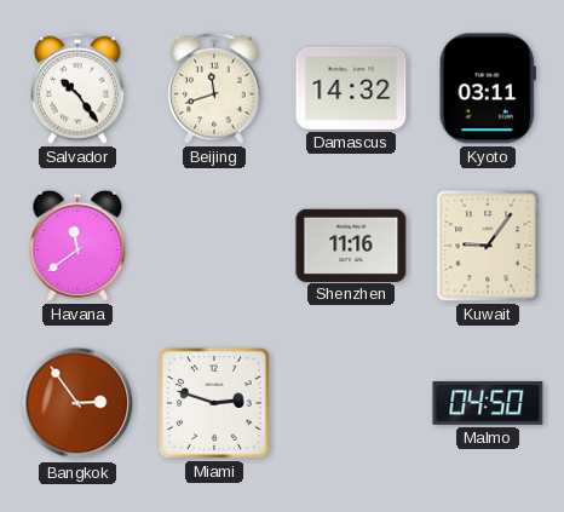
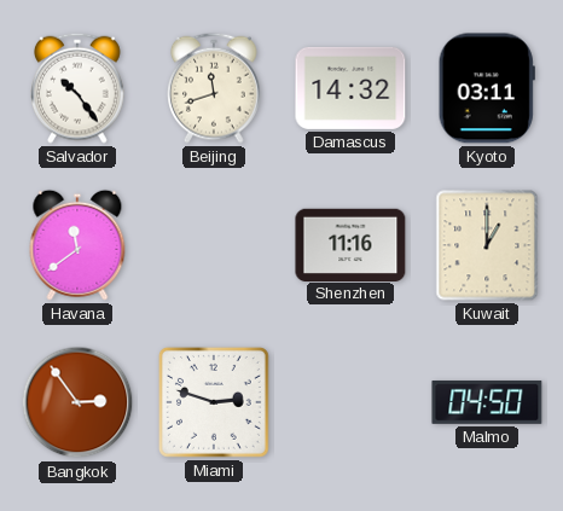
Kuwait: 9:06 -> 1:00
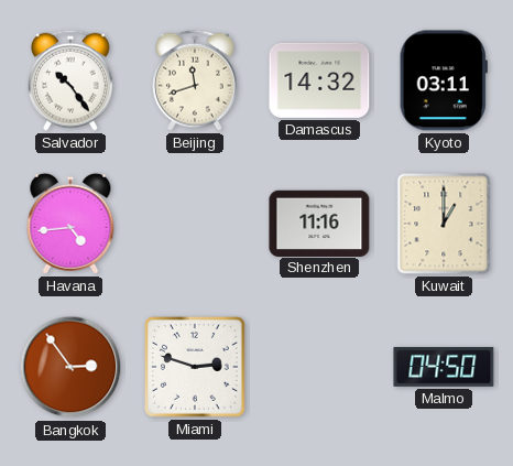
Havana: 11:39 -> 4:44
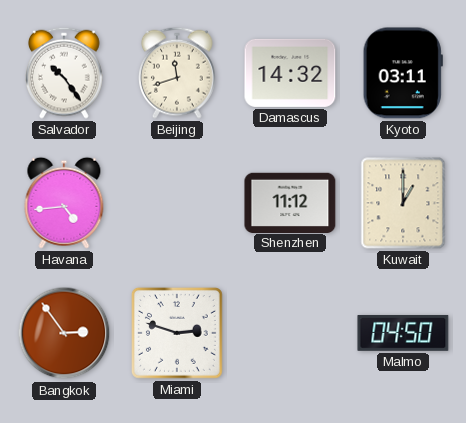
Shenzhen: 11:16 -> 11:12
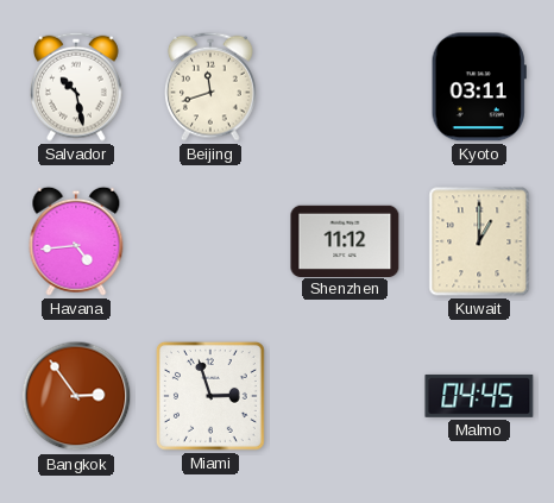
Salvador: 10:24 -> 10:28
Damascus: 14:32 -> none
Miami: 2:48 -> 2:57
Malmo: 04:50 -> 04:45
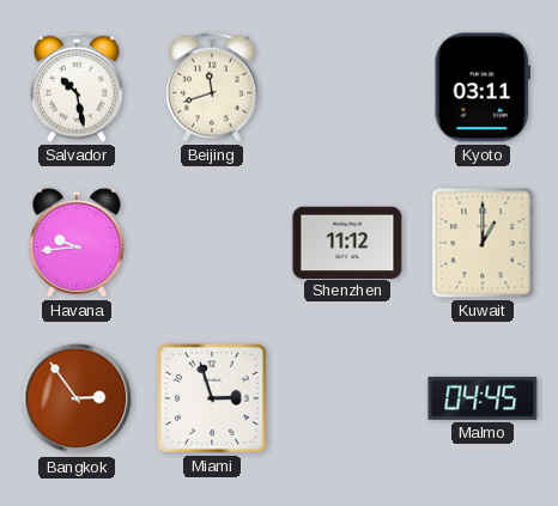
Havana: 4:44 -> 9:44
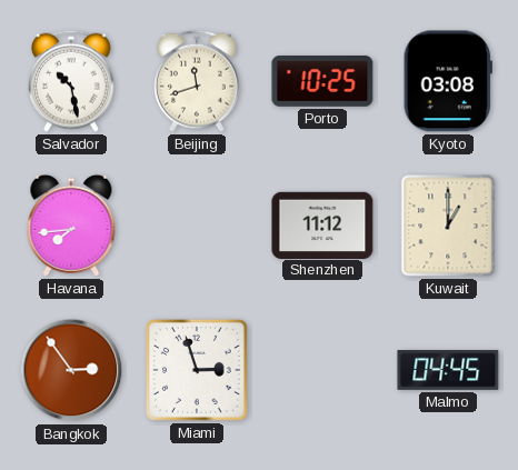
Porto: none -> 10:25
Kyoto: 03:11 -> 03:08
Havana: 9:44 -> 7:44
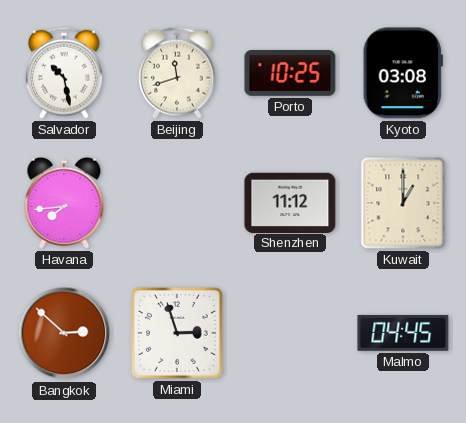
Bangkok: 2:54 -> 2:52
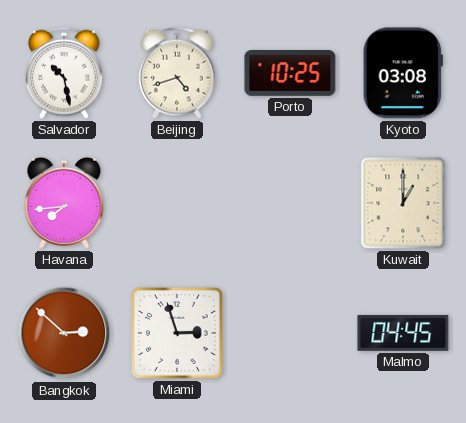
Beijing: 11:42 -> 4:42
Shenzhen: 11:12 -> none
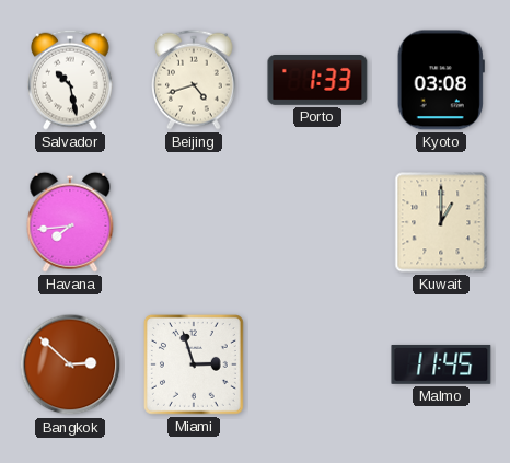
Porto: 10:25 -> 1:33
Malmo: 04:45 -> 11:45
